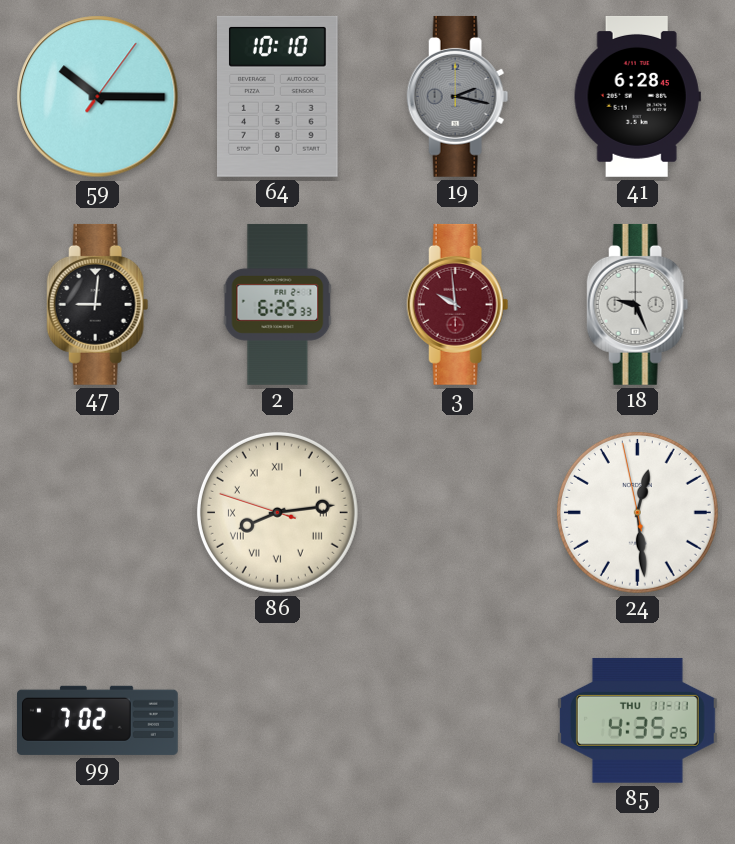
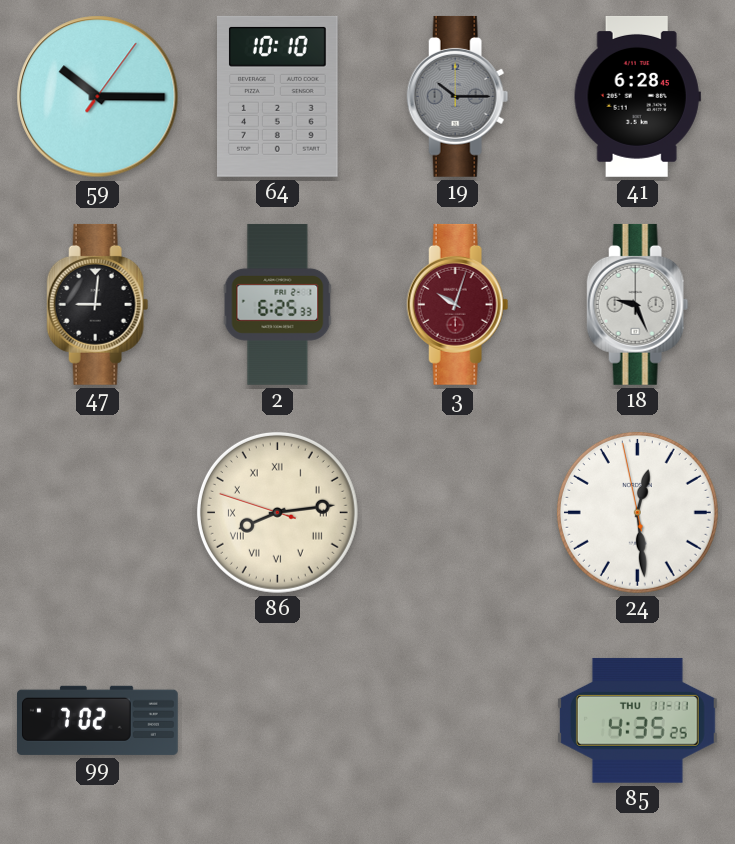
19: 2:17 -> 10:15
3: 9:59 -> 10:03
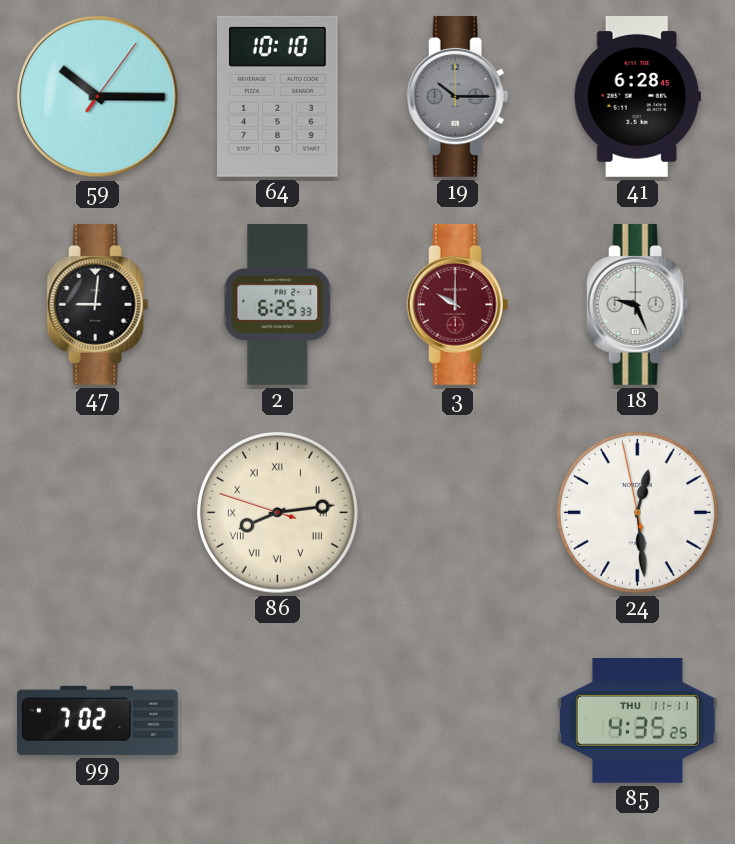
3: 10:03 -> 10:00
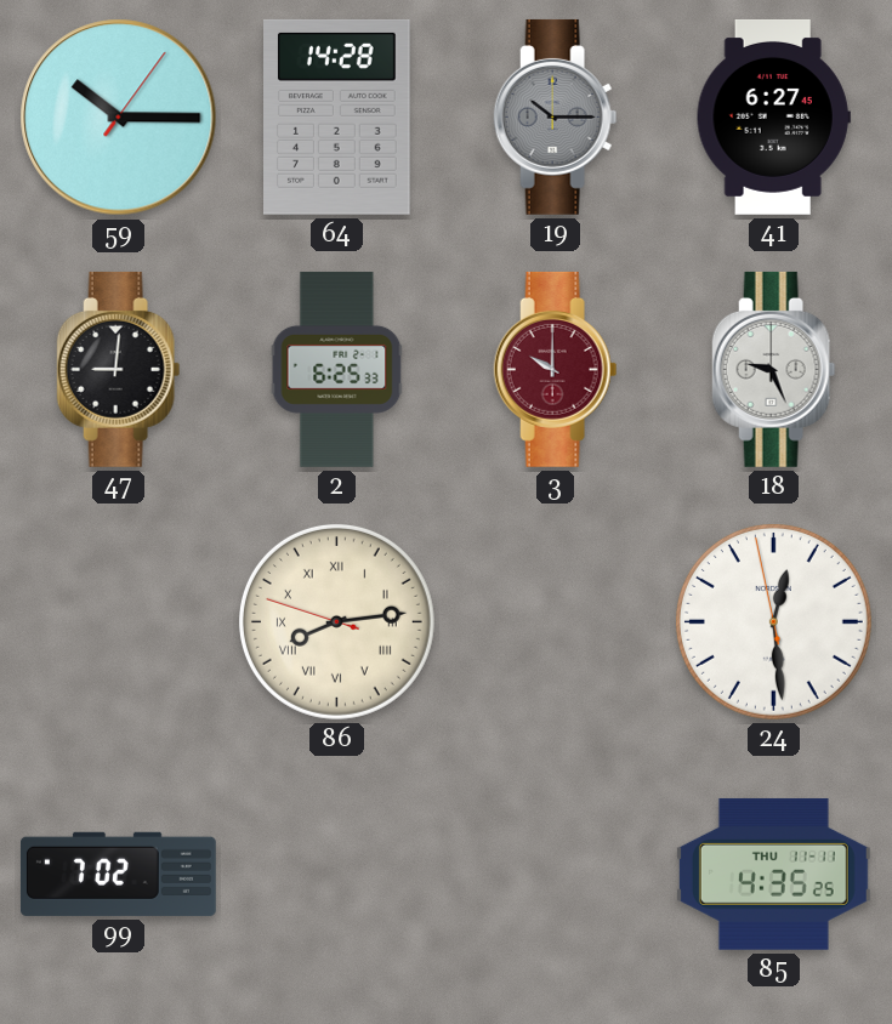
64: 10:10 -> 14:28
41: 6:28 -> 6:27
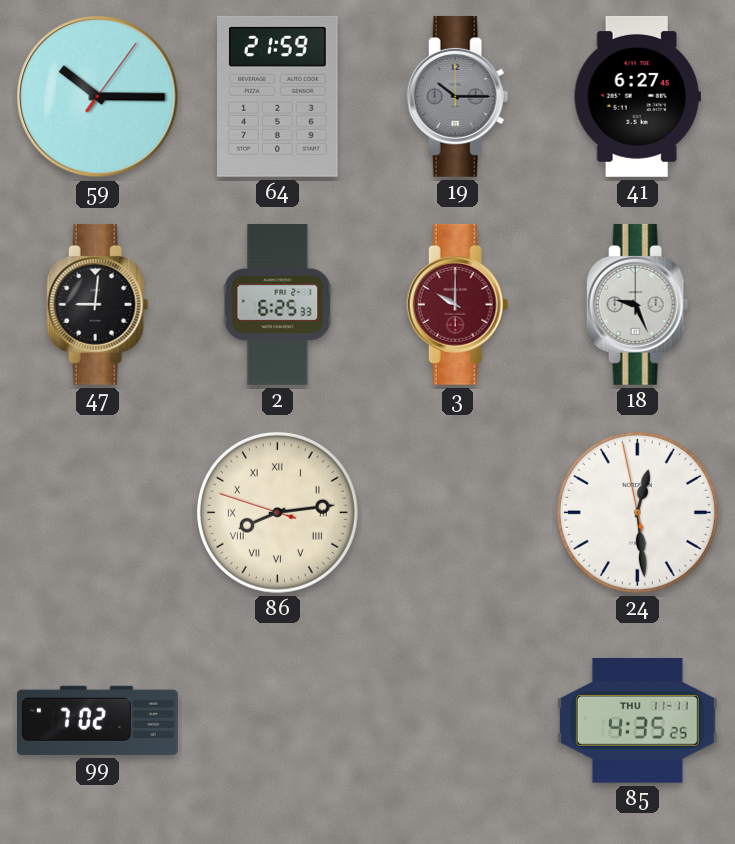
64: 14:28 -> 21:59
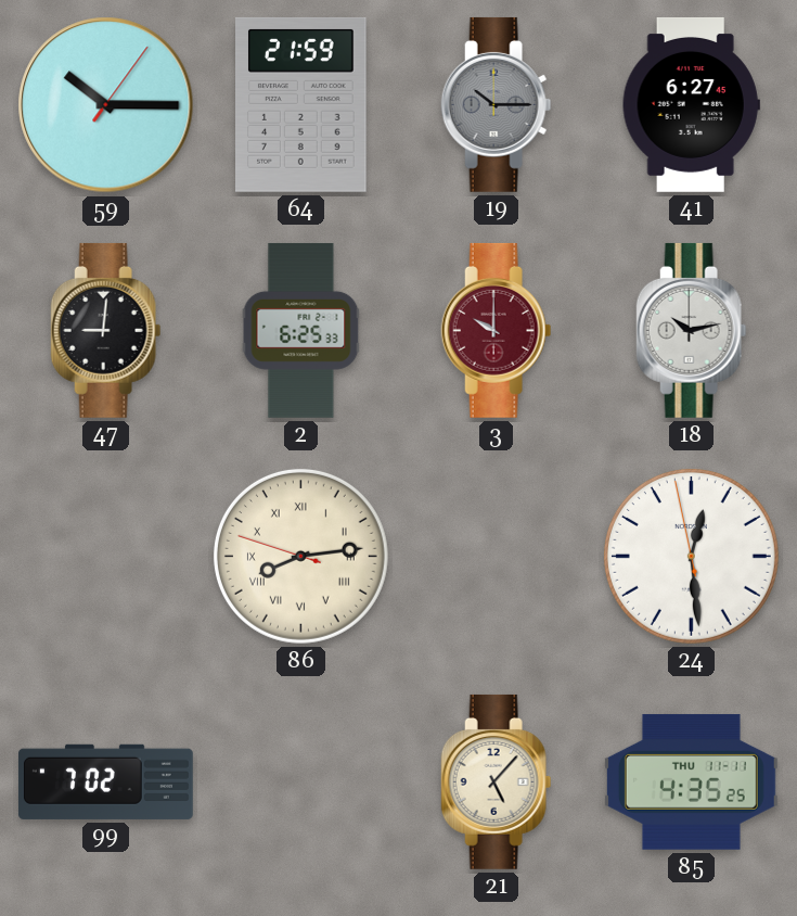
18: 9:26 -> 10:13
21: none -> 5:07
